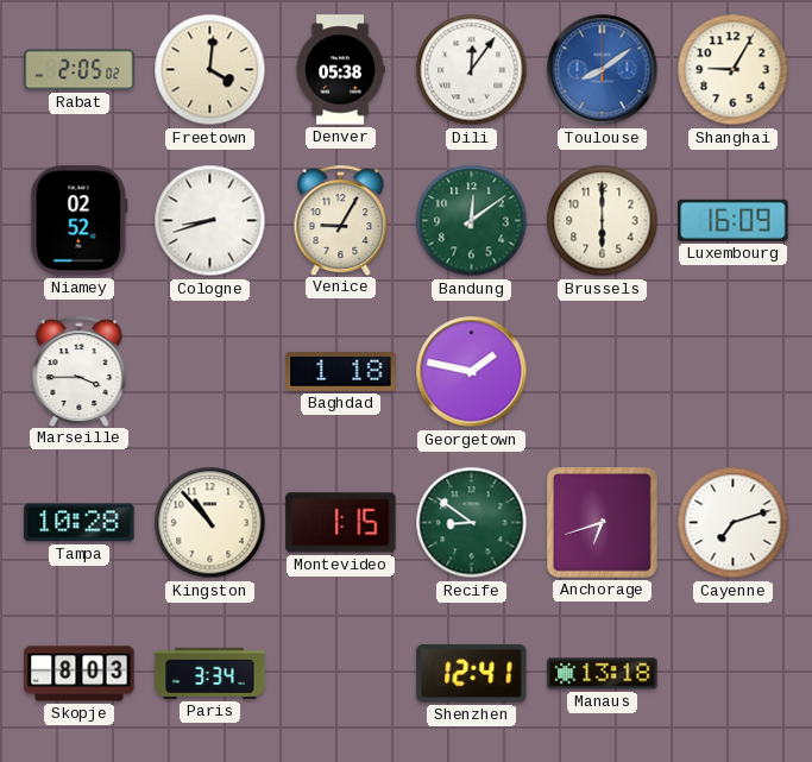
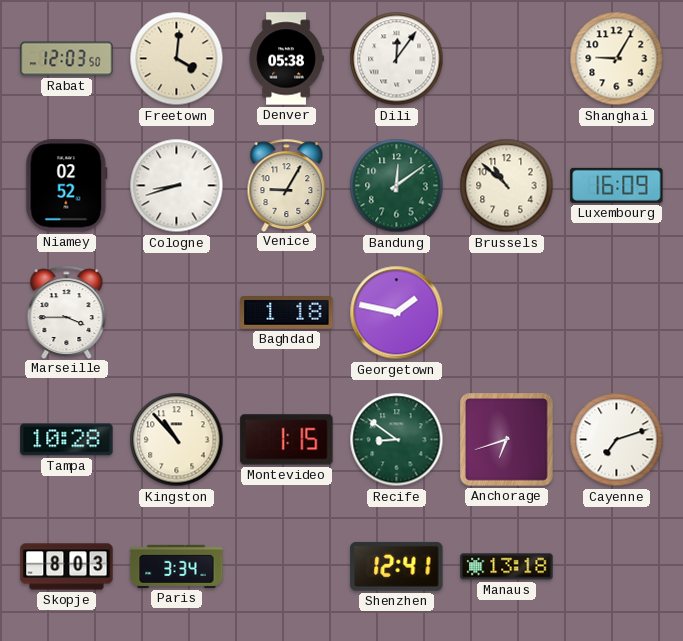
Rabat: 2:05 -> 12:03
Toulouse: 8:09 -> none
Brussels: 6:00 -> 10:52
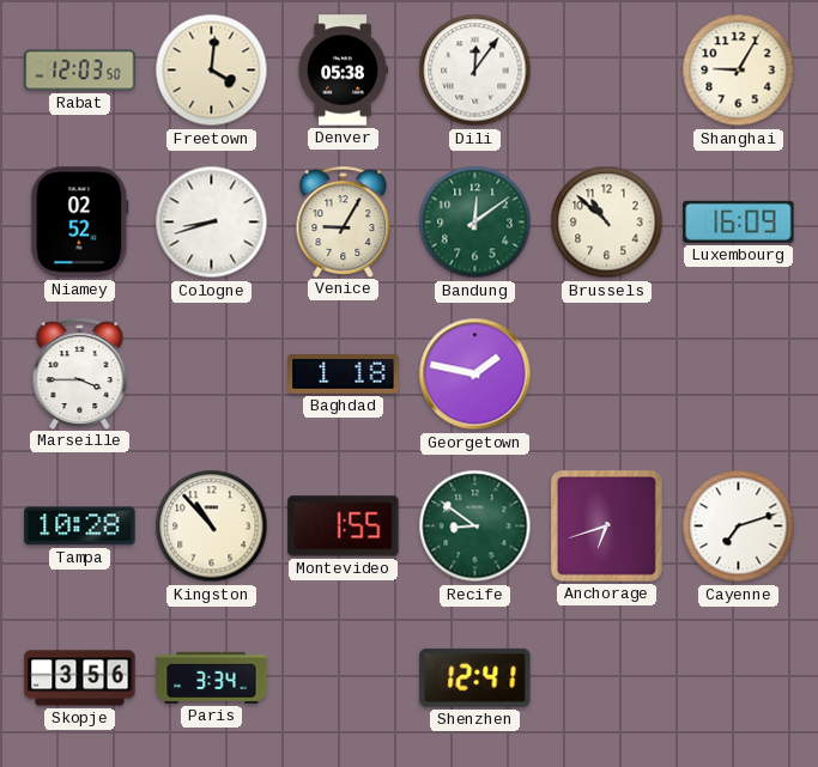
Montevideo: 1:15 -> 1:55
Skopje: 8:03 -> 3:56
Manaus: 13:18 -> none
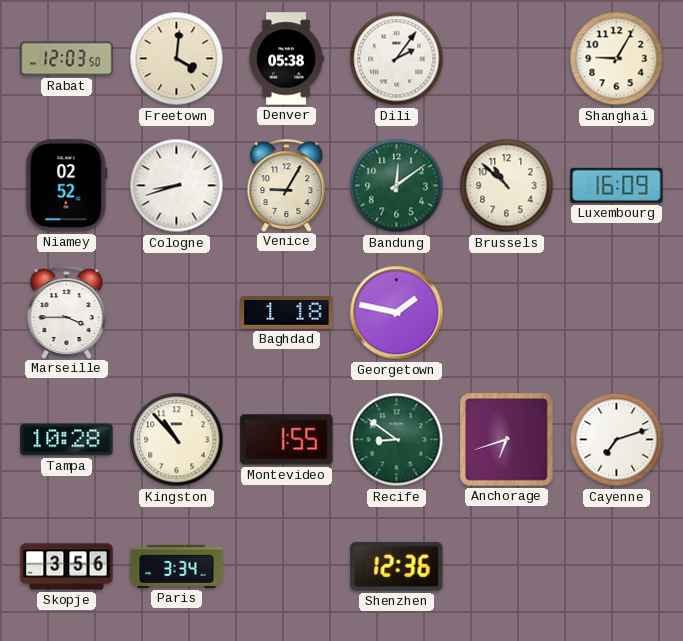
Dili: 12:06 -> 2:06
Shenzhen: 12:41 -> 12:36
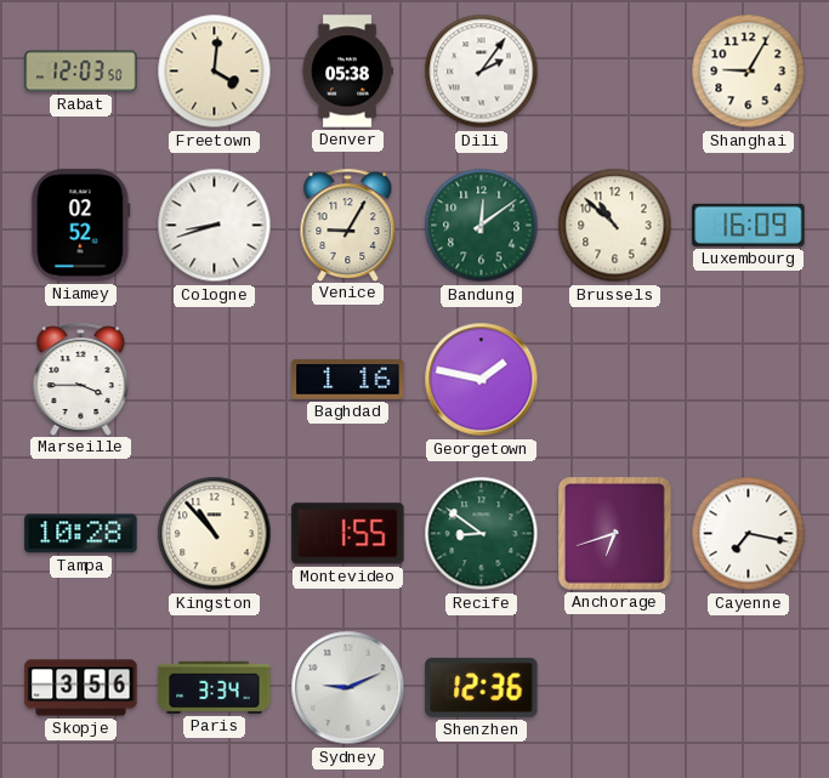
Baghdad: 1:18 -> 1:16
Cayenne: 7:12 -> 7:17
Sydney: none -> 9:11
